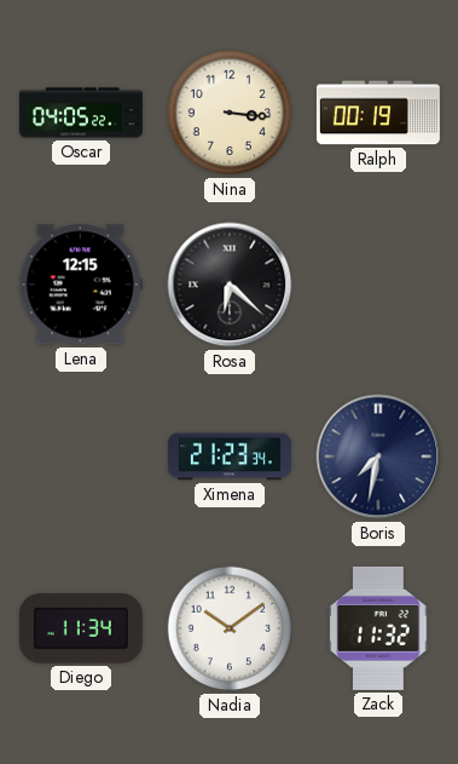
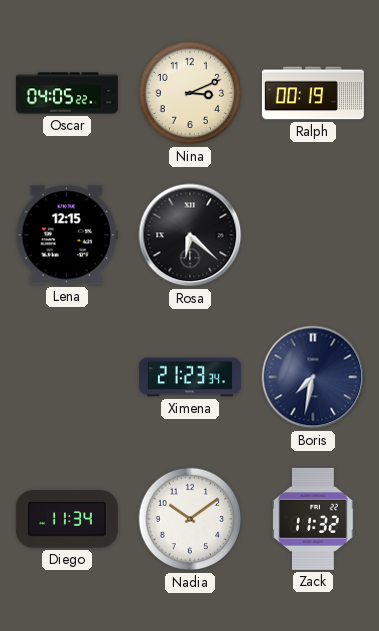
Nina: 3:16 -> 3:11
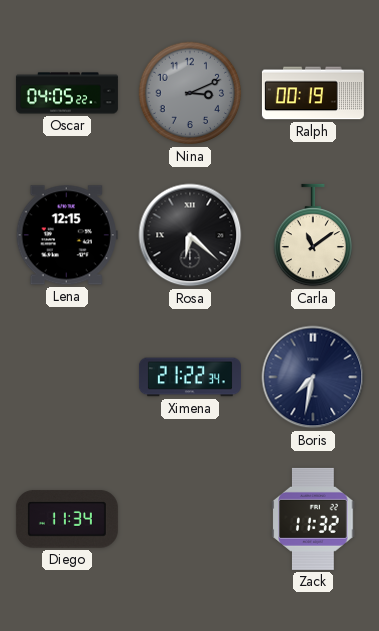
Nina dial: cream -> grey
Carla: none -> 11:09
Ximena: 21:23 -> 21:22
Nadia: 10:09 -> none
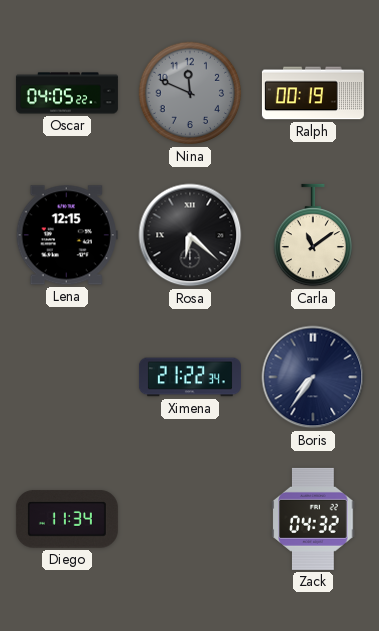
Nina: 3:11 -> 11:49
Boris: 7:32 -> 7:36
Zack: 11:32 -> 04:32
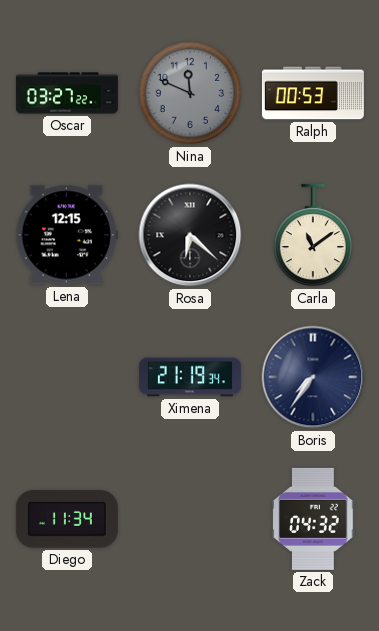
Oscar: 04:05 -> 03:27
Ralph: 00:19 -> 00:53
Ximena: 21:22 -> 21:19
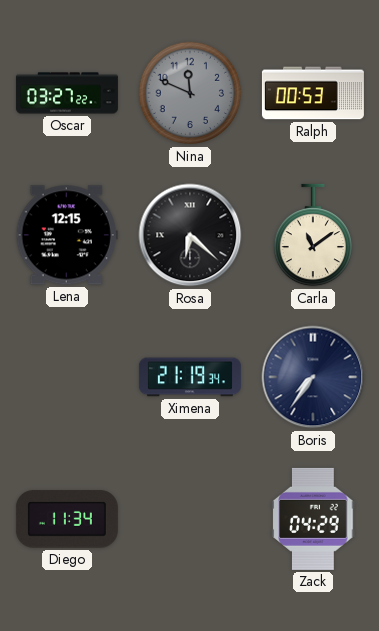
Zack: 04:32 -> 04:29
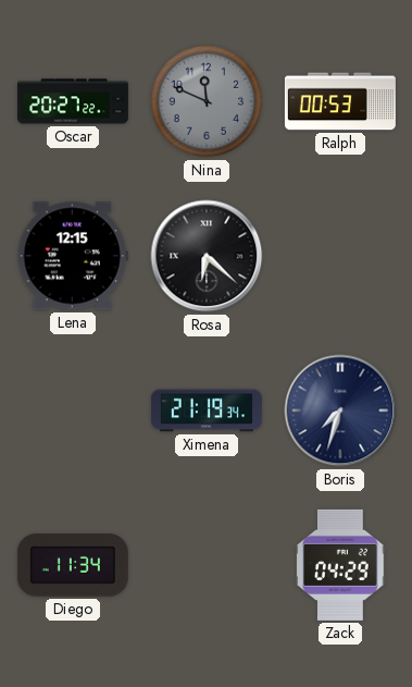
Oscar: 03:27 -> 20:27
Carla: 11:09 -> none
Boris: 7:36 -> 7:33
